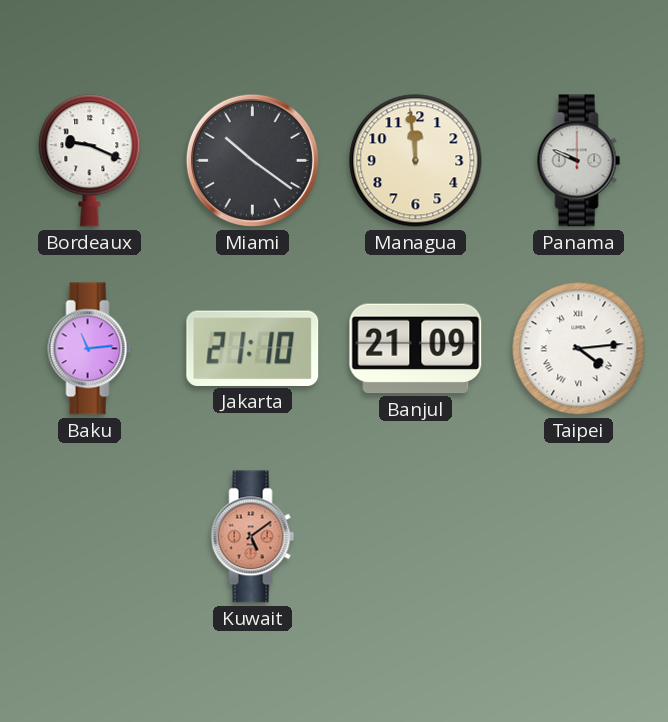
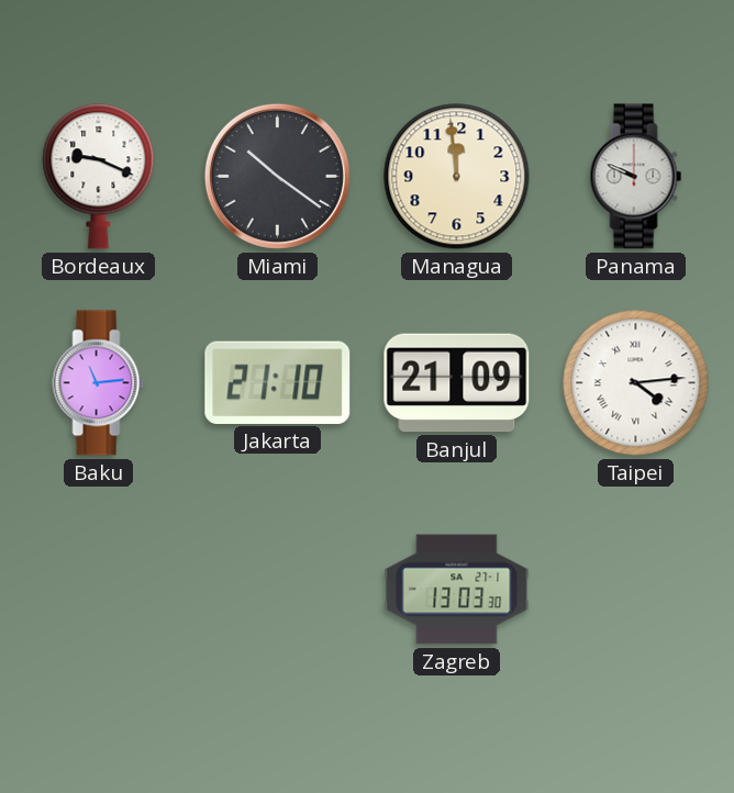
Kuwait: 5:09 -> none
Zagreb: none -> 13:03
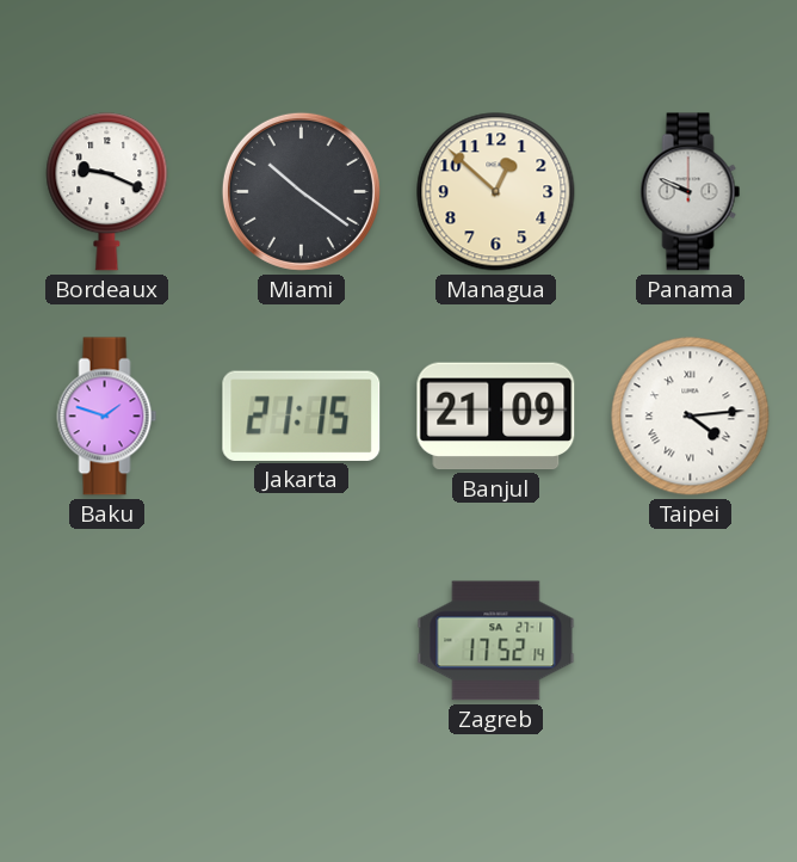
Managua: 11:59 -> 12:52
Baku: 11:14 -> 1:48
Jakarta: 21:10 -> 21:15
Zagreb: 13:03 -> 17:52
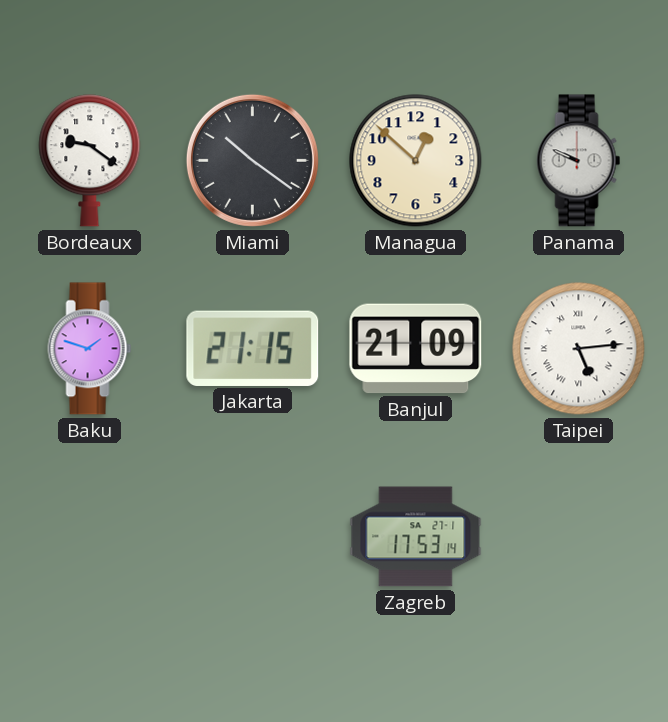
Bordeaux: 9:19 -> 9:21
Taipei: 4:14 -> 5:14
Zagreb: 17:52 -> 17:53
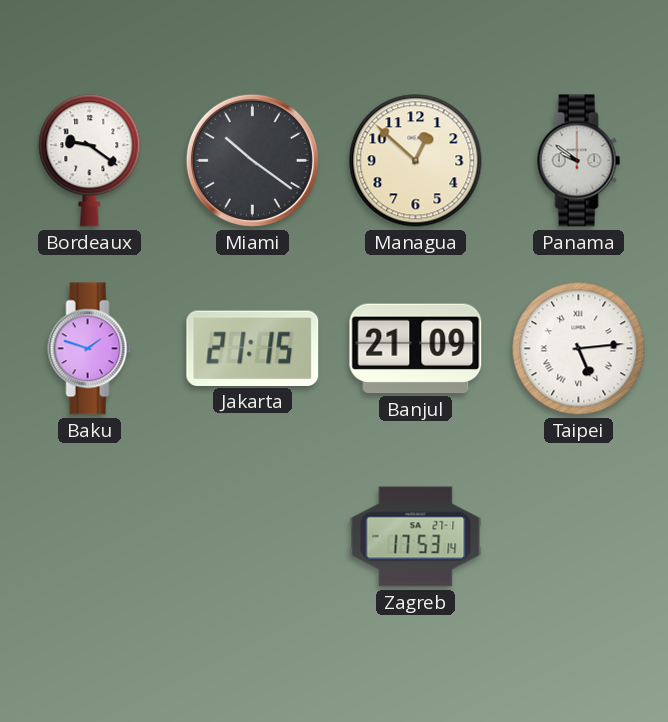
Panama: 9:49 -> 9:51
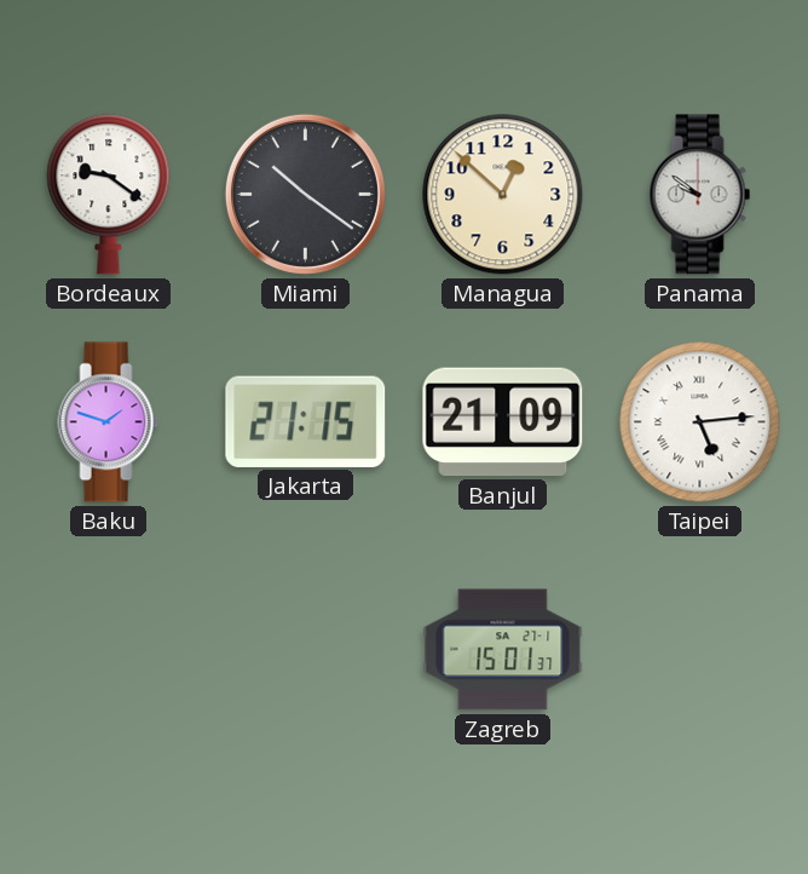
Zagreb: 17:53 -> 15:01
